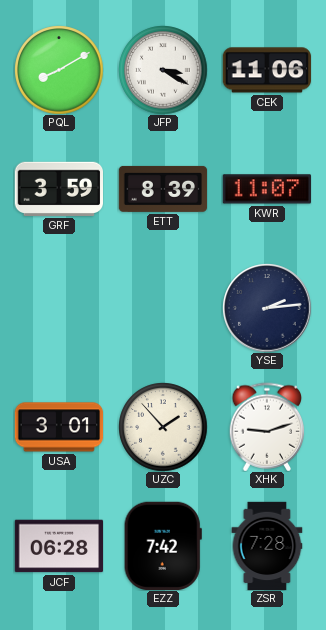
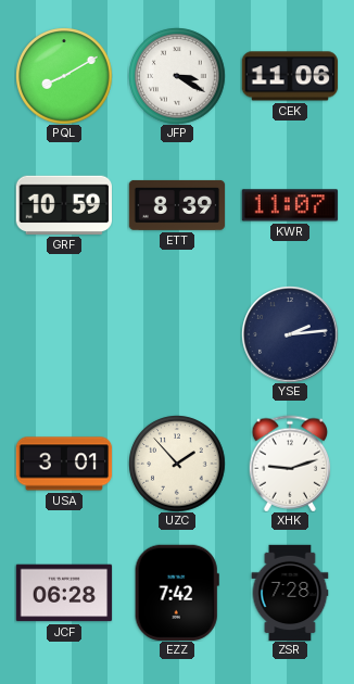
GRF: 3:59 -> 10:59
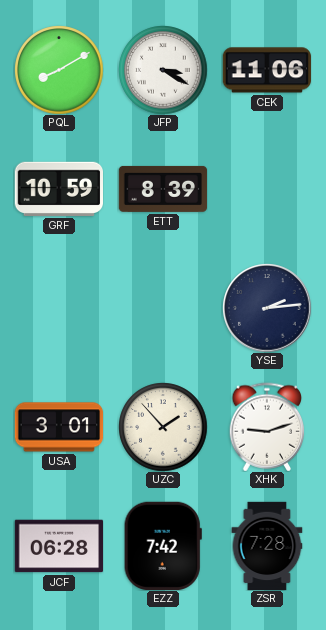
KWR: 11:07 -> none
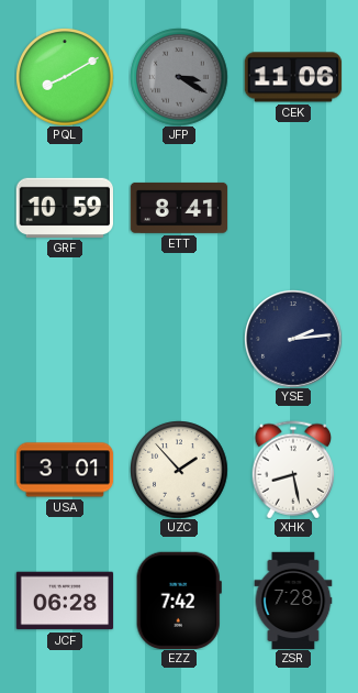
JFP dial: white -> grey
ETT: 8:39 -> 8:41
XHK: 9:12 -> 8:28
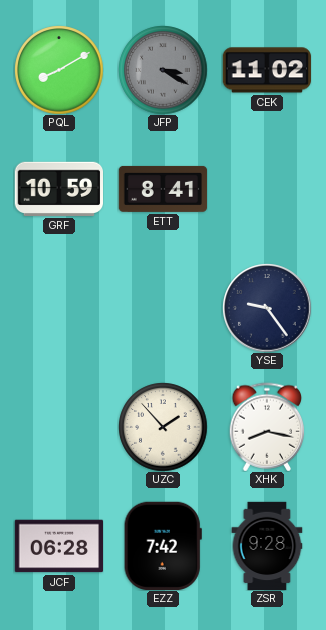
CEK: 11:06 -> 11:02
YSE: 2:14 -> 9:24
USA: 3:01 -> none
XHK: 8:28 -> 8:17
ZSR: 7:28 -> 9:28
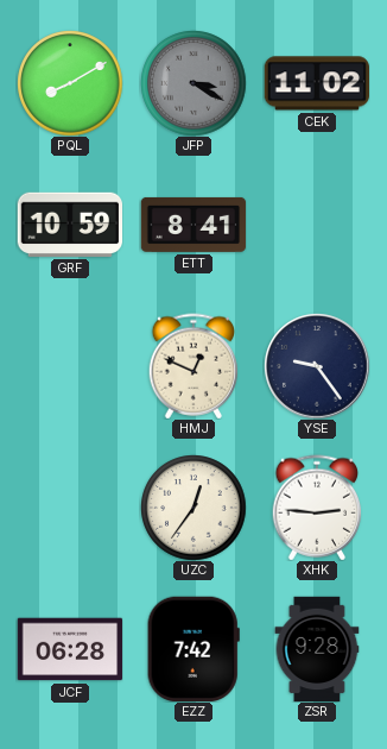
HMJ: none -> 12:49
UZC: 1:53 -> 12:36
XHK: 8:17 -> 2:46
